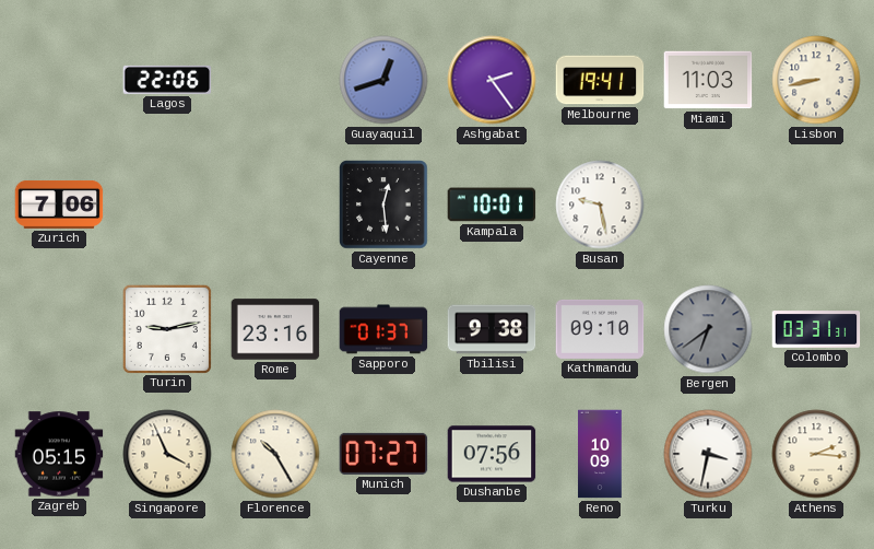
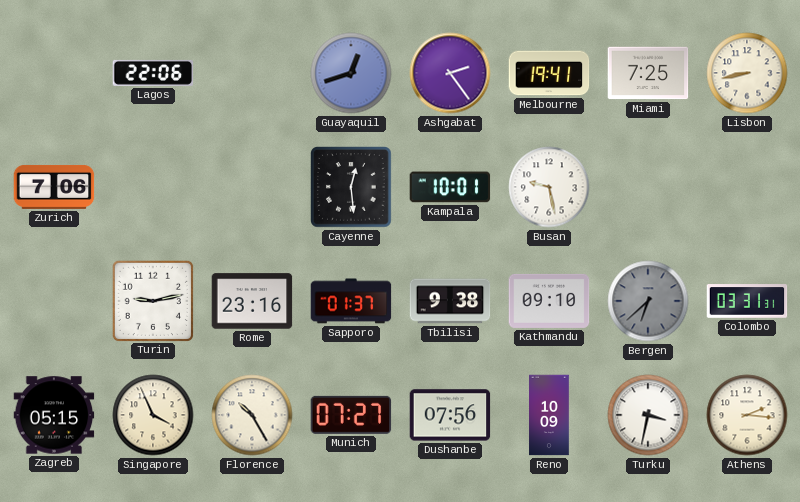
Miami: 11:03 -> 7:25
Bergen: 6:39 -> 6:38
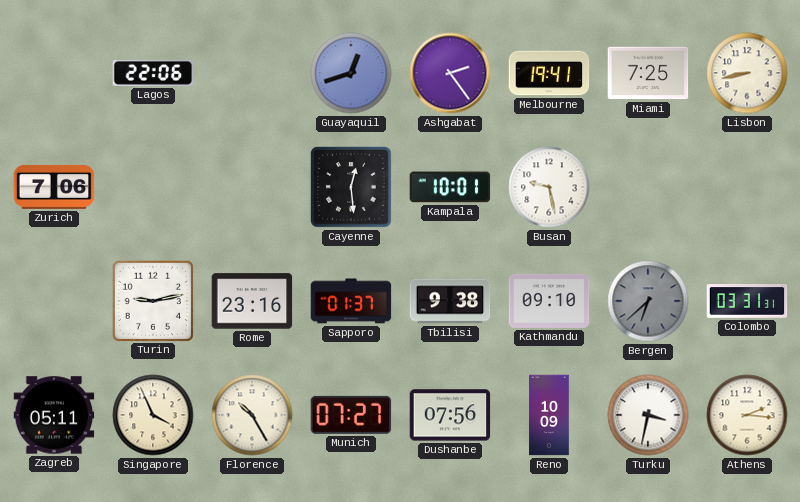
Zagreb: 05:15 -> 05:11
